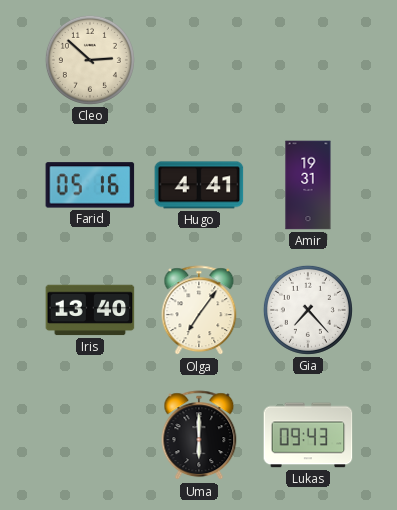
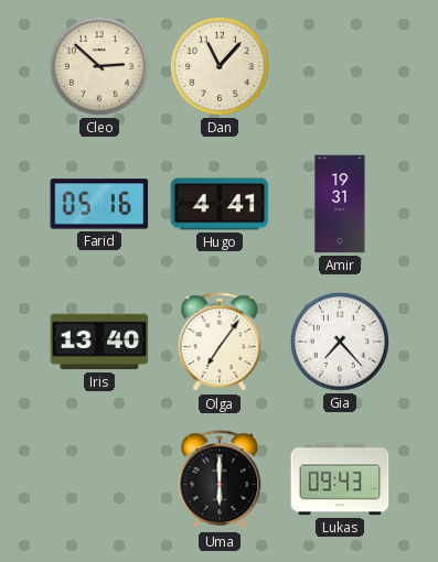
Dan: none -> 11:07
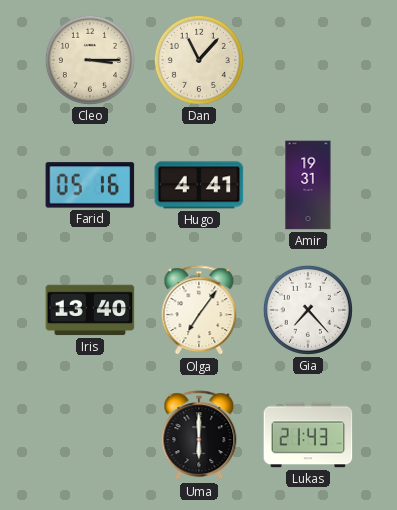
Cleo: 2:52 -> 3:15
Lukas: 09:43 -> 21:43
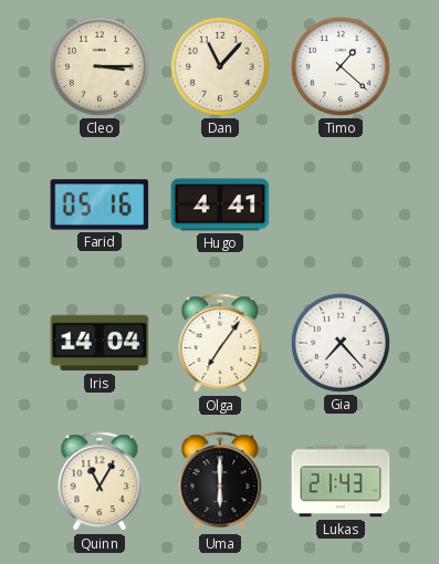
Timo: none -> 1:22
Amir: 19:31 -> none
Iris: 13:40 -> 14:04
Quinn: none -> 11:05
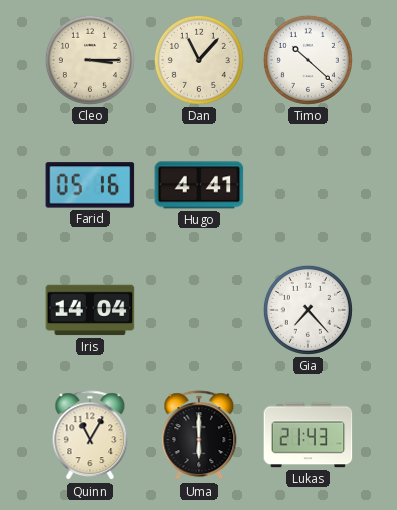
Timo: 1:22 -> 10:22
Olga: 7:06 -> none
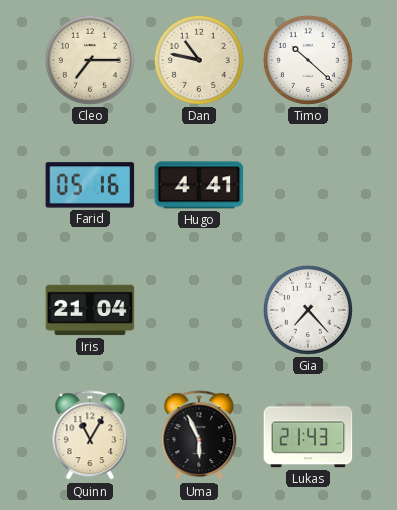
Cleo: 3:15 -> 7:15
Dan: 11:07 -> 10:47
Iris: 14:04 -> 21:04
Uma: 6:00 -> 5:56
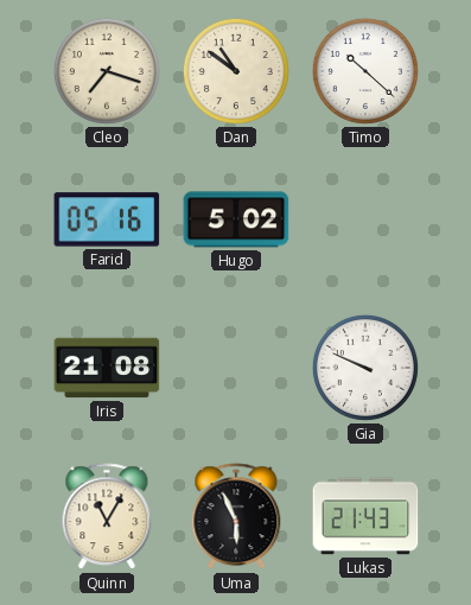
Cleo: 7:15 -> 7:18
Dan: 10:47 -> 10:51
Hugo: 4:41 -> 5:02
Iris: 21:04 -> 21:08
Gia: 7:23 -> 9:49
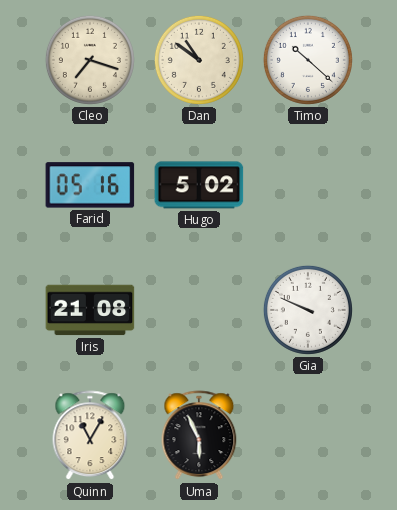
Lukas: 21:43 -> none
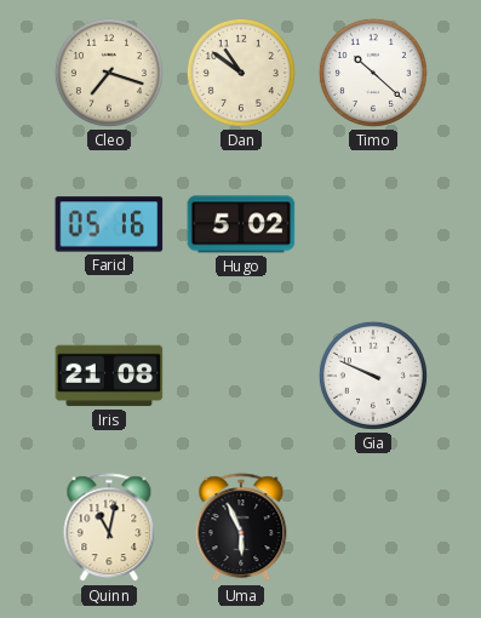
Quinn: 11:05 -> 11:02
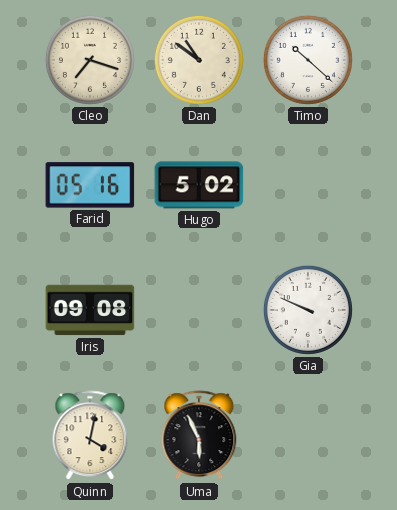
Iris: 21:08 -> 09:08
Quinn: 11:02 -> 4:02
